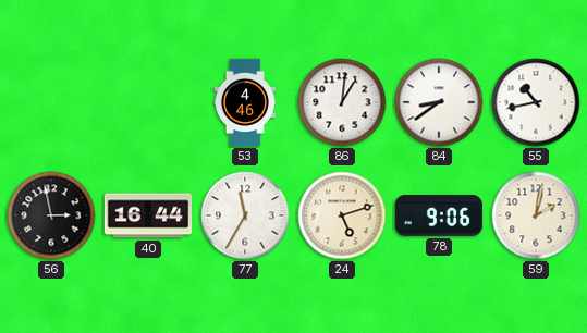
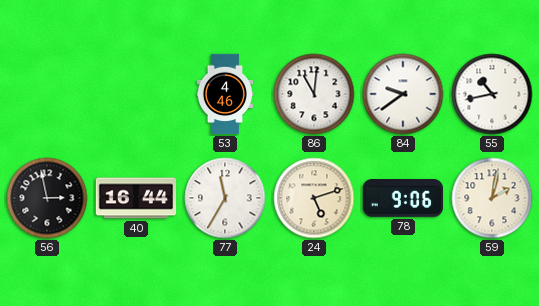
86: 1:01 -> 11:01
84: 8:39 -> 9:39
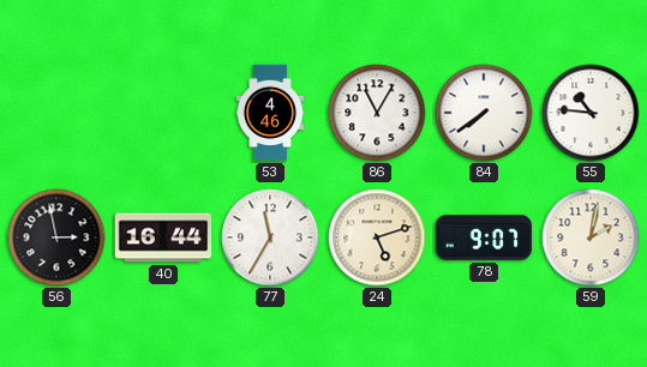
86: 11:01 -> 11:05
84: 9:39 -> 7:39
55: 10:43 -> 10:46
78: 9:06 -> 9:07
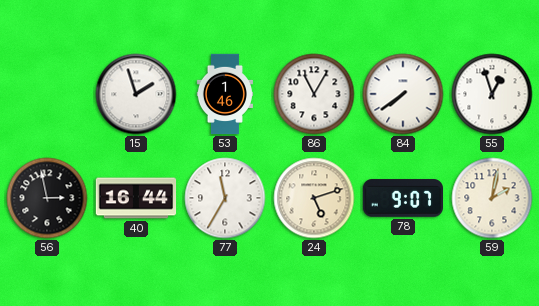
15: none -> 1:57
53: 4:46 -> 1:46
55: 10:46 -> 12:57
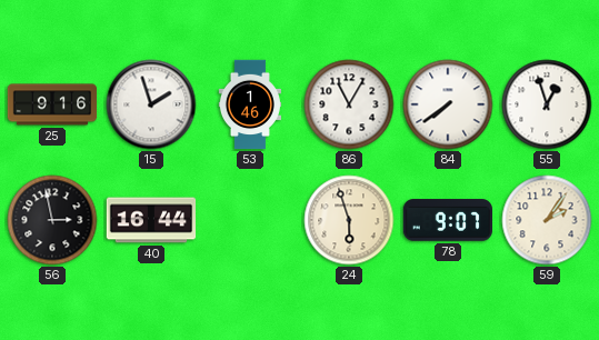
25: none -> 9:16
77: 11:35 -> none
24: 5:12 -> 5:57
59: 2:02 -> 2:06
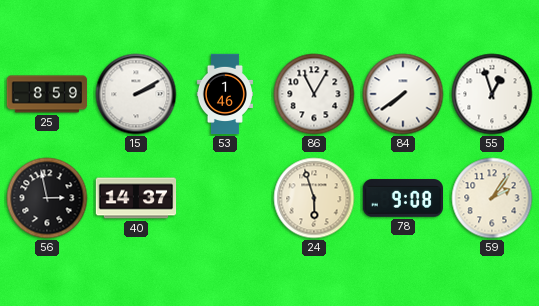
25: 9:16 -> 8:59
15: 1:57 -> 2:10
40: 16:44 -> 14:37
78: 9:07 -> 9:08
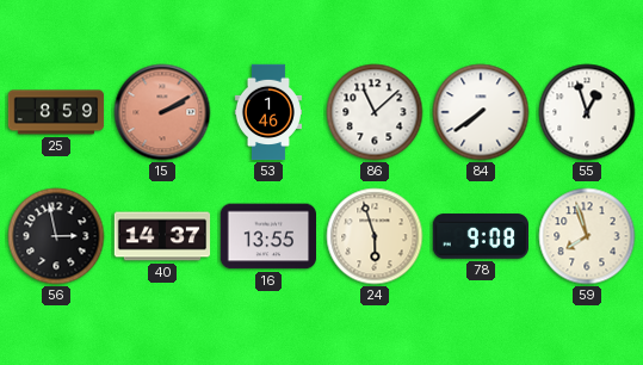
15 dial: white -> salmon
86: 11:05 -> 11:08
16: none -> 13:55
59: 2:06 -> 7:57
